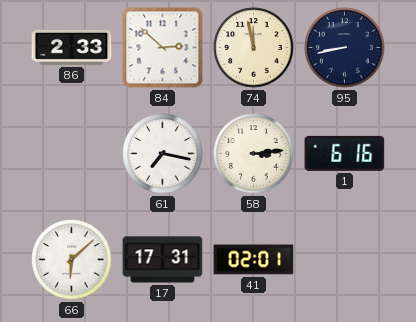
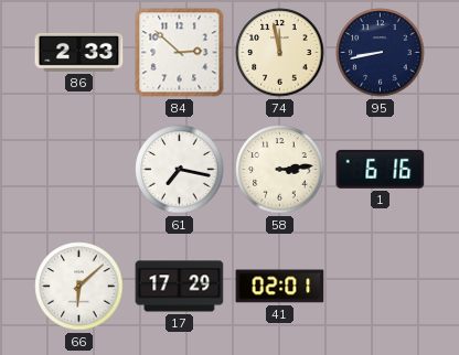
17: 17:31 -> 17:29
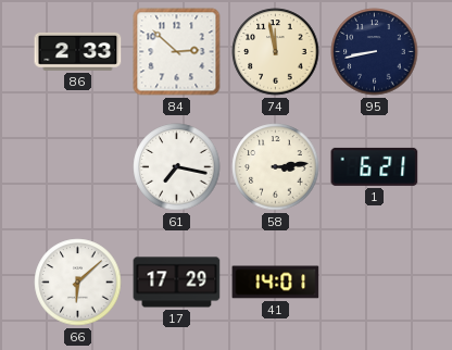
1: 6:16 -> 6:21
41: 02:01 -> 14:01
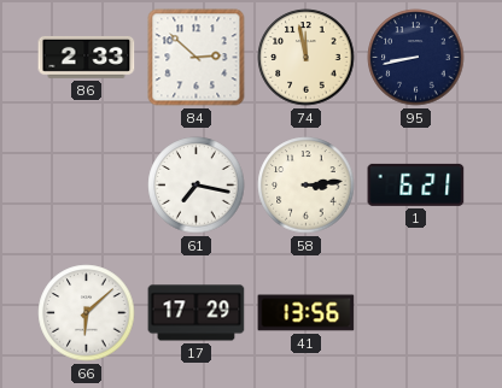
41: 14:01 -> 13:56
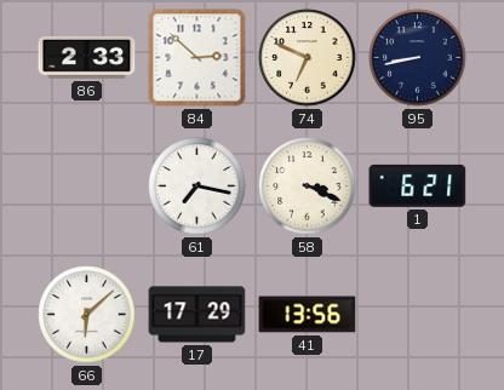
74: 11:58 -> 6:49
58: 3:14 -> 3:19
